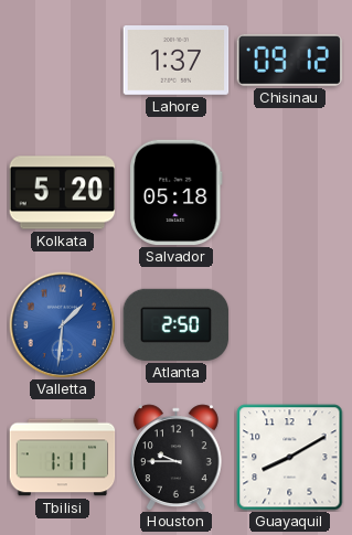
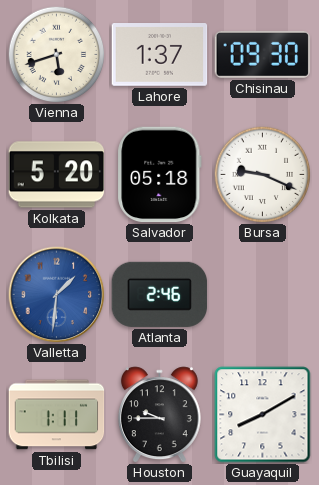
Vienna: none -> 5:42
Chisinau: 09:12 -> 09:30
Bursa: none -> 9:19
Atlanta: 2:50 -> 2:46
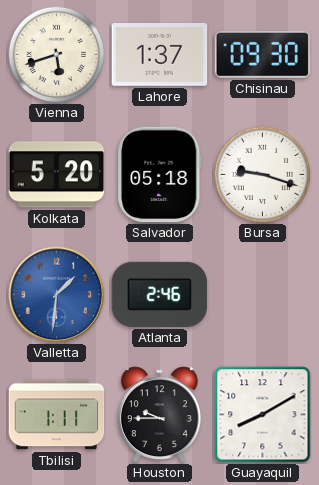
Bursa: 9:19 -> 9:18
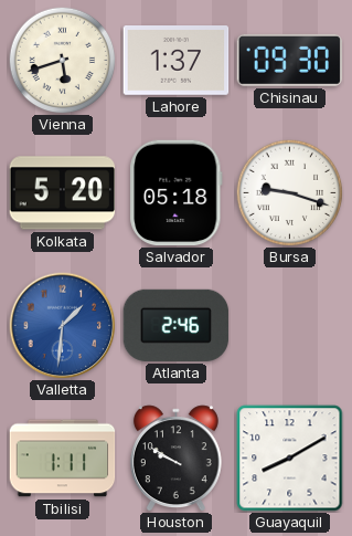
Houston: 9:45 -> 9:50
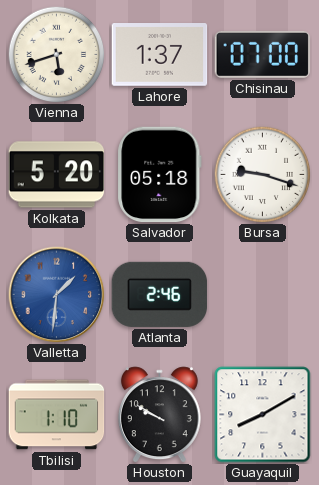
Chisinau: 09:30 -> 07:00
Tbilisi: 1:11 -> 1:10
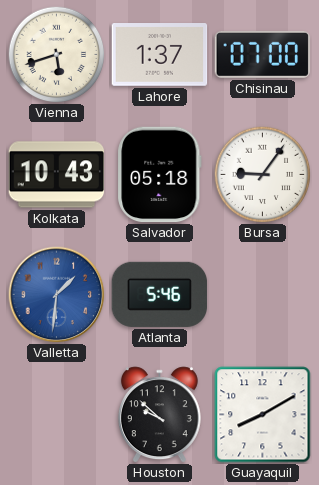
Kolkata: 5:20 -> 10:43
Bursa: 9:18 -> 9:06
Atlanta: 2:46 -> 5:46
Tbilisi: 1:10 -> none
Houston: 9:50 -> 9:52
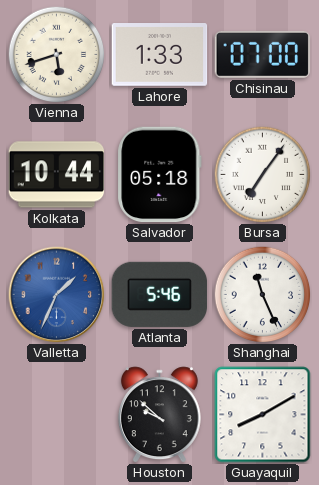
Lahore: 1:37 -> 1:33
Kolkata: 10:43 -> 10:44
Bursa: 9:06 -> 7:06
Valletta: 1:31 -> 1:34
Shanghai: none -> 11:26
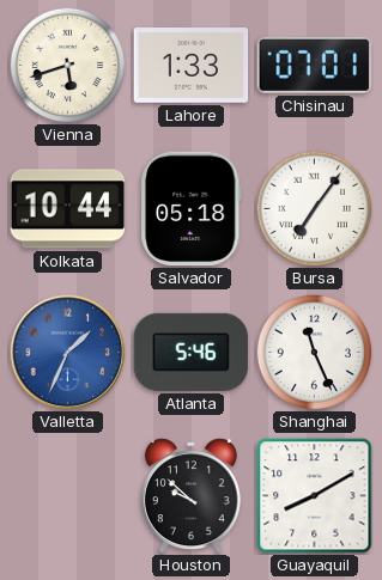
Chisinau: 07:00 -> 07:01
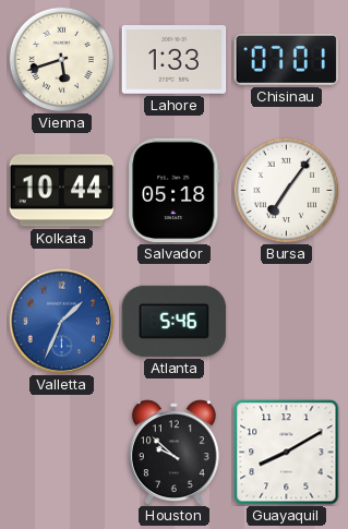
Shanghai: 11:26 -> none
